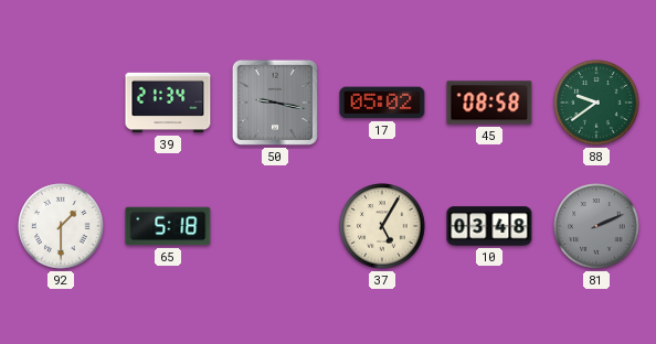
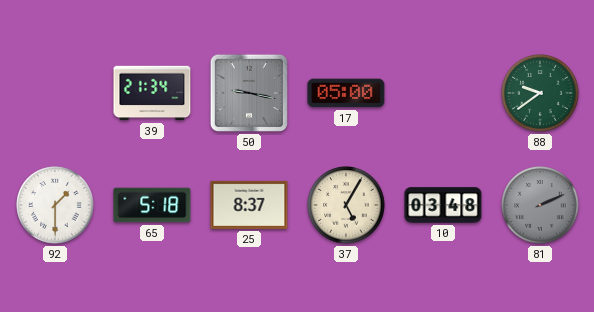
17: 05:02 -> 05:00
45: 08:58 -> none
25: none -> 8:37
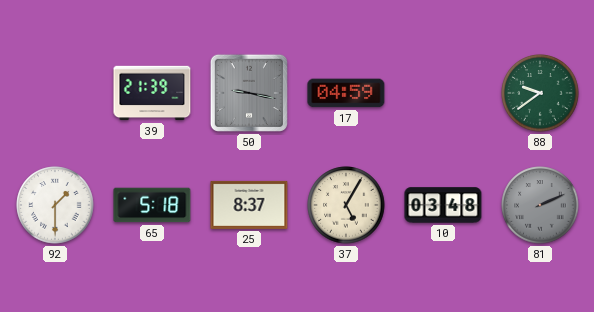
39: 21:34 -> 21:39
17: 05:00 -> 04:59
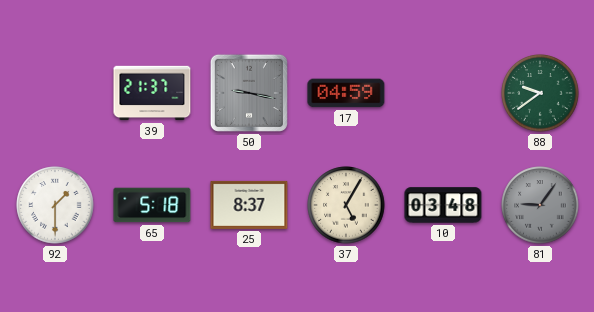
39: 21:39 -> 21:37
81: 2:11 -> 9:06
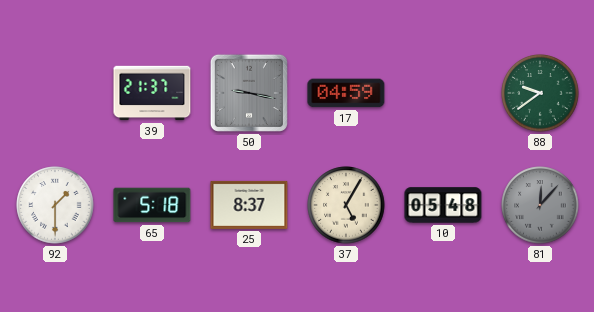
10: 03:48 -> 05:48
81: 9:06 -> 12:07
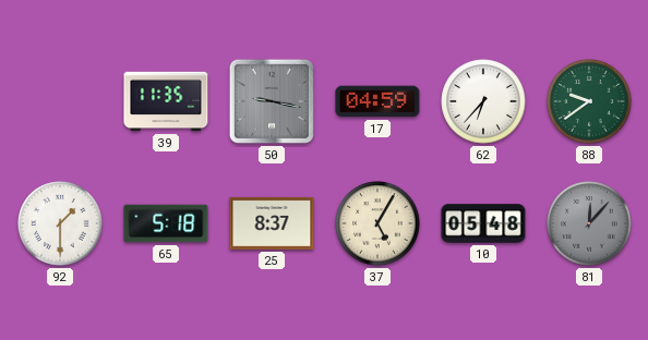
39: 21:37 -> 11:35
62: none -> 6:37
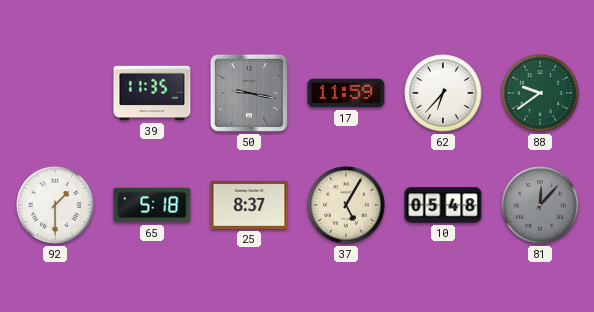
17: 04:59 -> 11:59
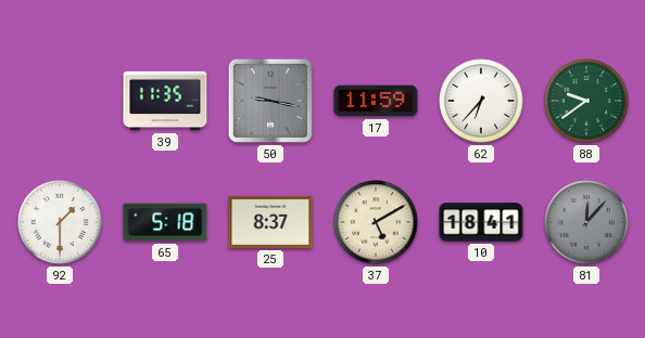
37: 5:05 -> 5:10
10: 05:48 -> 18:41
